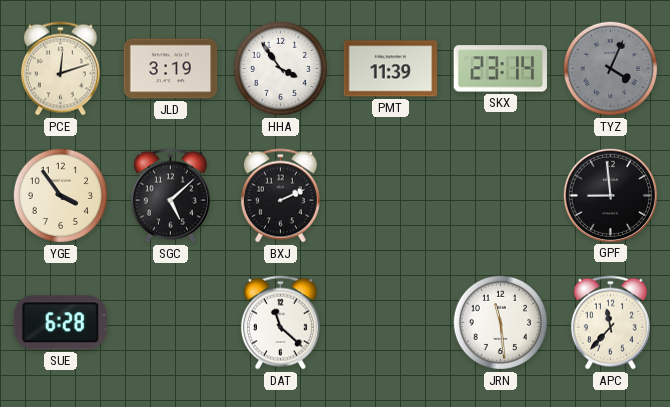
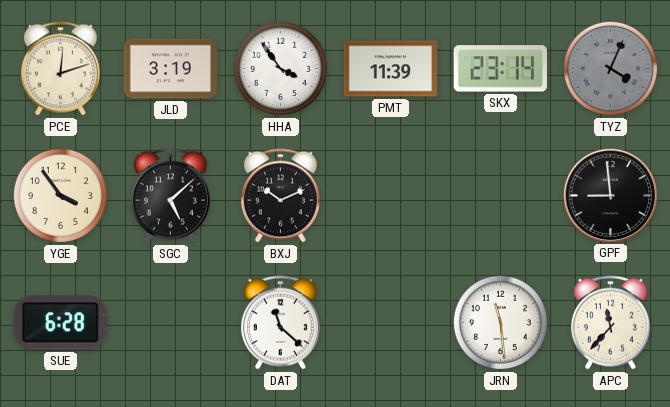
BXJ: 2:11 -> 10:11
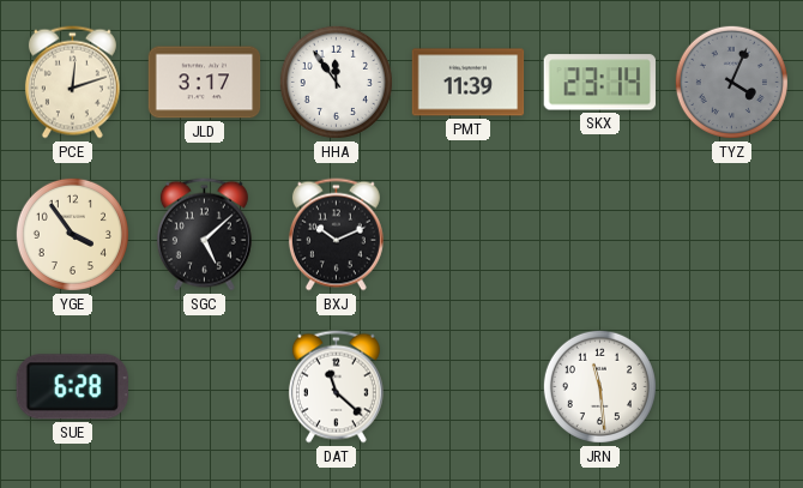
JLD: 3:19 -> 3:17
HHA: 3:54 -> 11:54
GPF: 8:59 -> none
APC: 11:37 -> none
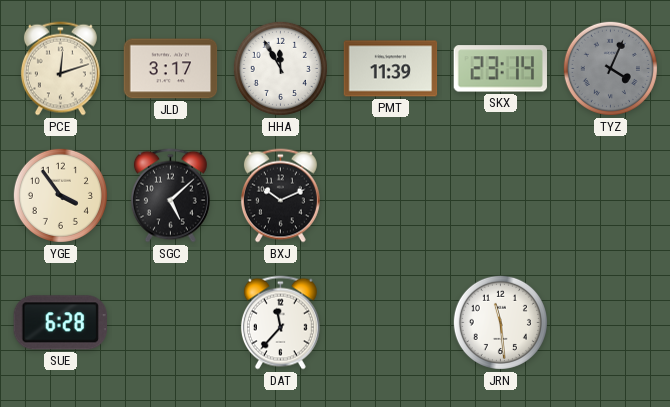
HHA: 11:54 -> 11:55
DAT: 11:22 -> 11:37
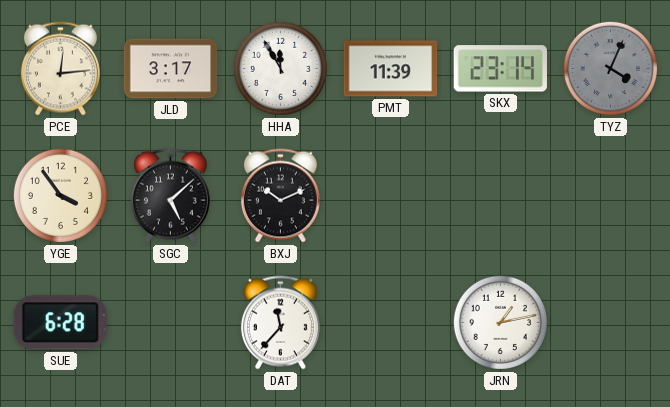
PCE: 12:12 -> 12:14
JRN: 11:29 -> 1:13
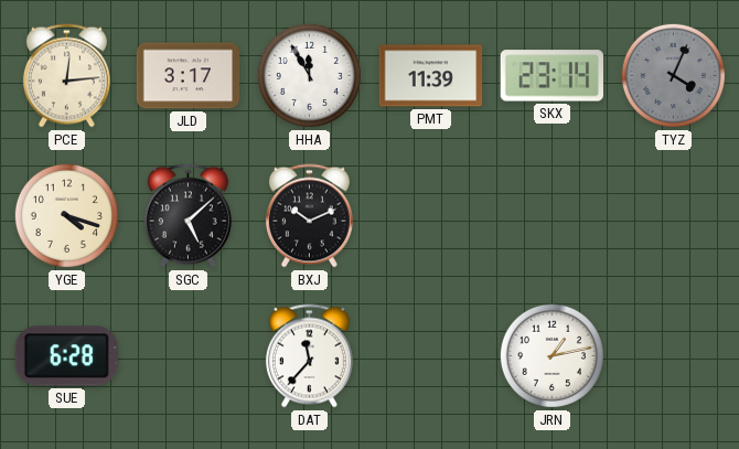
YGE: 3:54 -> 4:18
